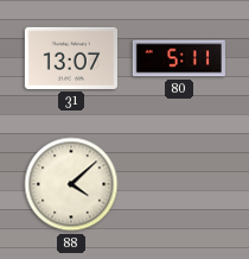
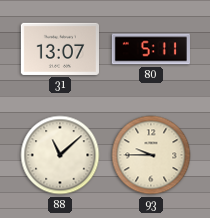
88: 4:08 -> 11:08
93: none -> 9:45
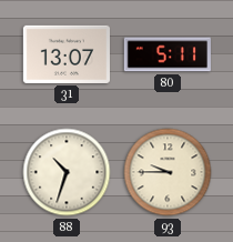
88: 11:08 -> 10:33
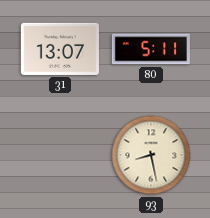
88: 10:33 -> none
93: 9:45 -> 8:28
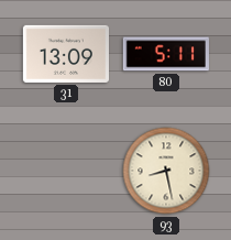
31: 13:07 -> 13:09
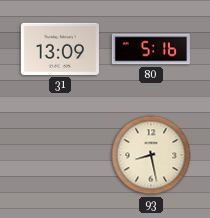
80: 5:11 -> 5:16
